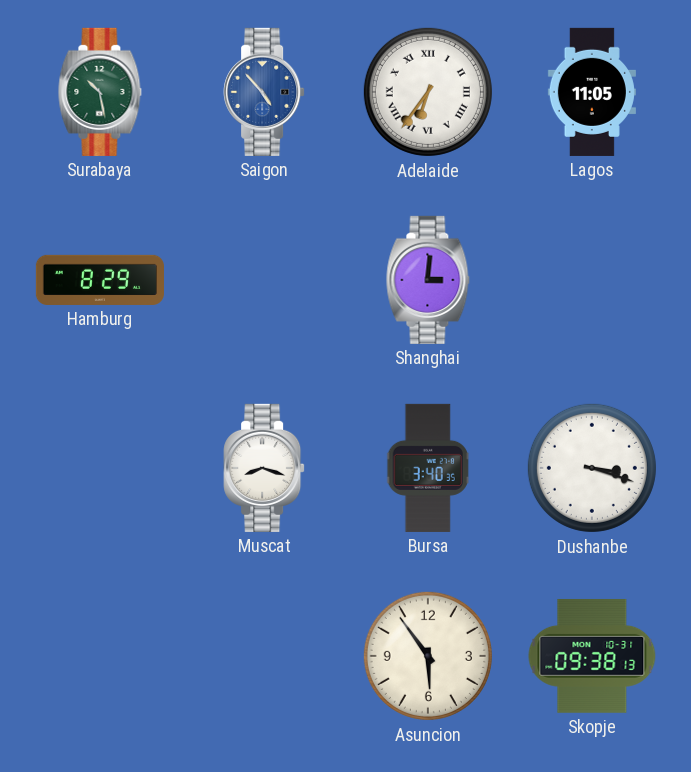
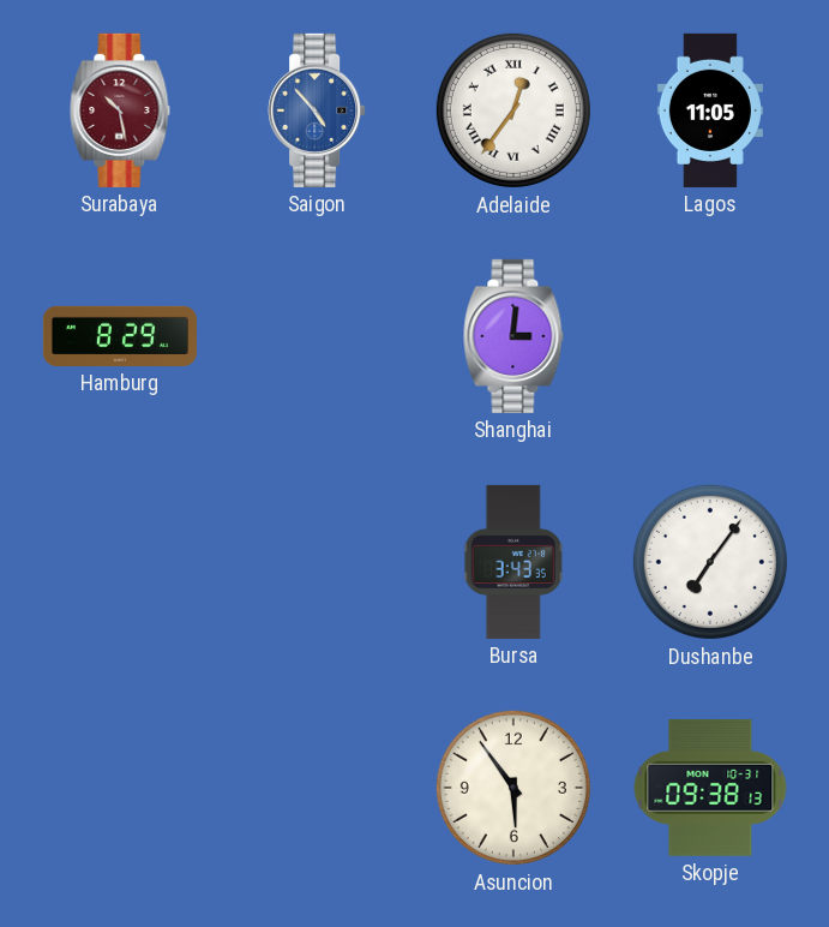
Surabaya dial: green -> burgundy
Adelaide: 6:36 -> 12:36
Muscat: 8:18 -> none
Bursa: 3:40 -> 3:43
Dushanbe: 3:18 -> 7:06
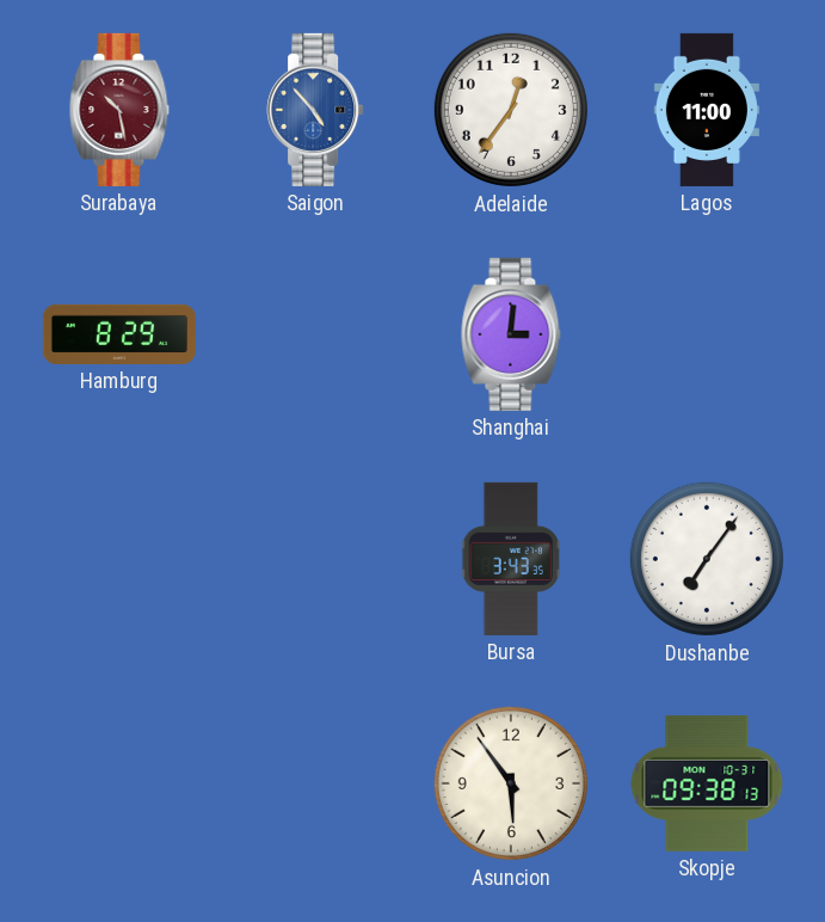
Adelaide numerals: Roman -> Arabic
Lagos: 11:05 -> 11:00
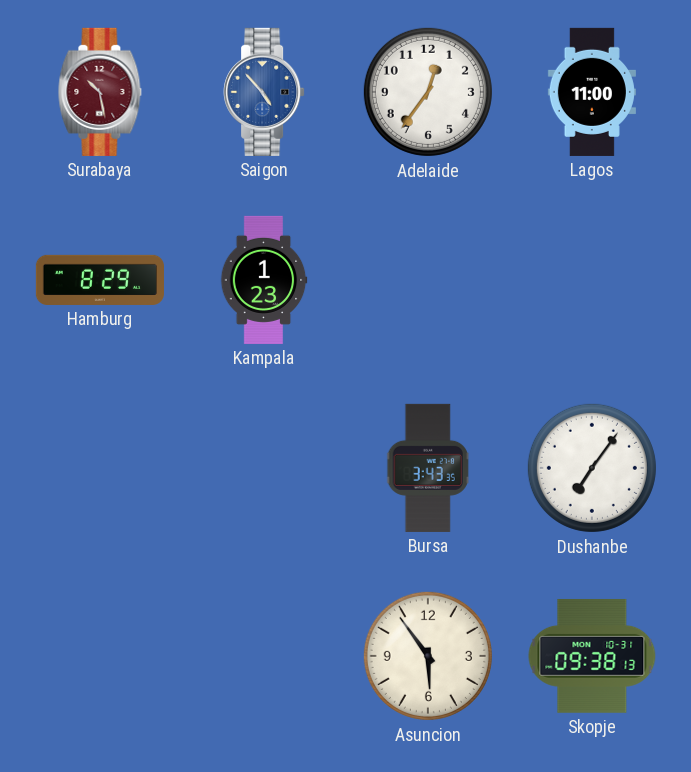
Kampala: none -> 1:23
Shanghai: 3:01 -> none
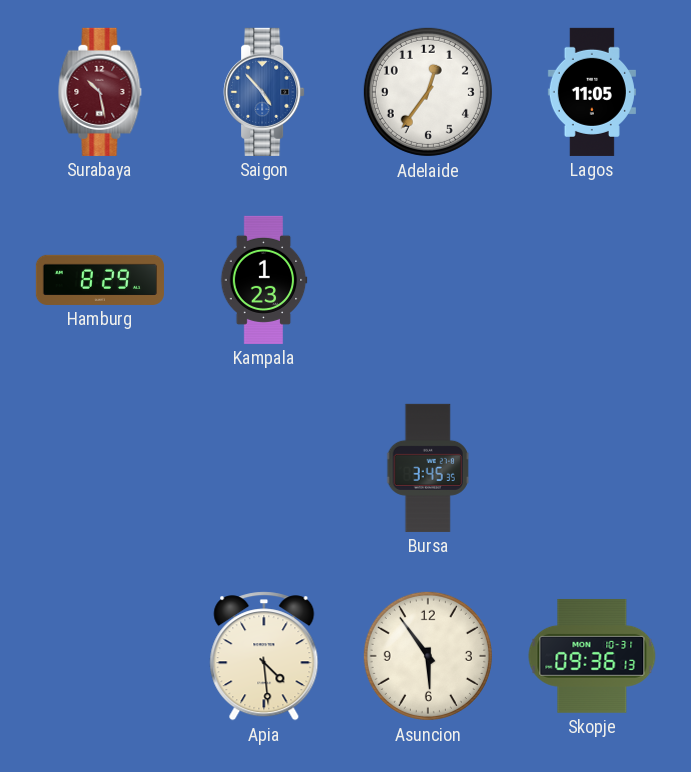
Lagos: 11:00 -> 11:05
Bursa: 3:43 -> 3:45
Dushanbe: 7:06 -> none
Apia: none -> 4:29
Skopje: 09:38 -> 09:36
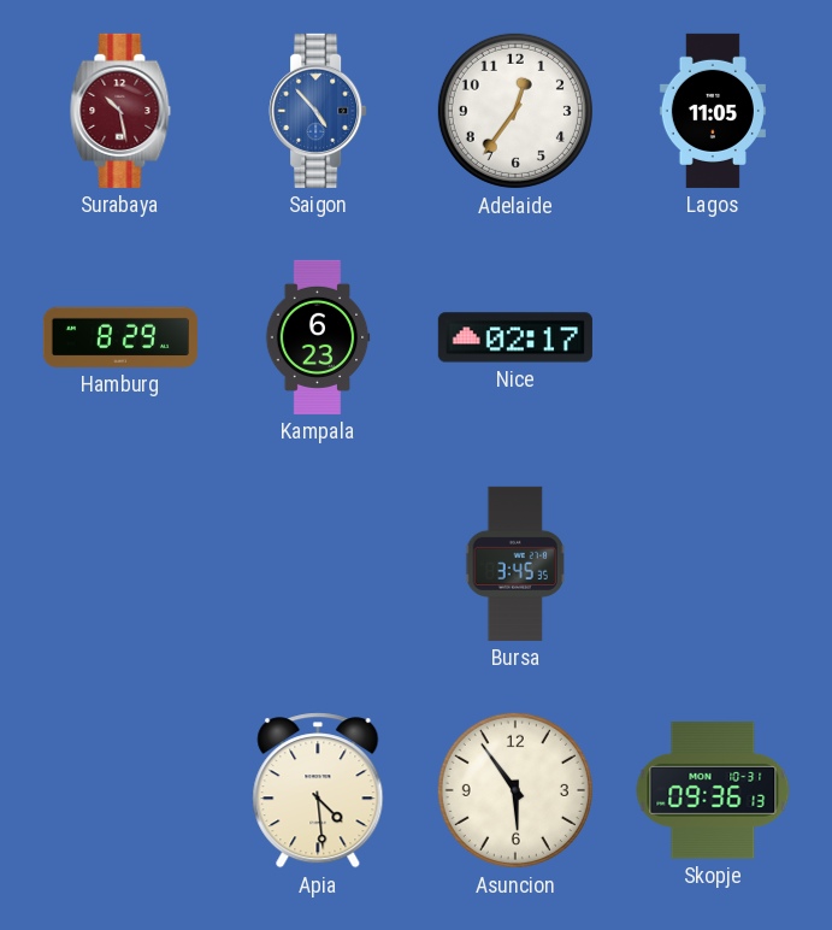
Kampala: 1:23 -> 6:23
Nice: none -> 02:17
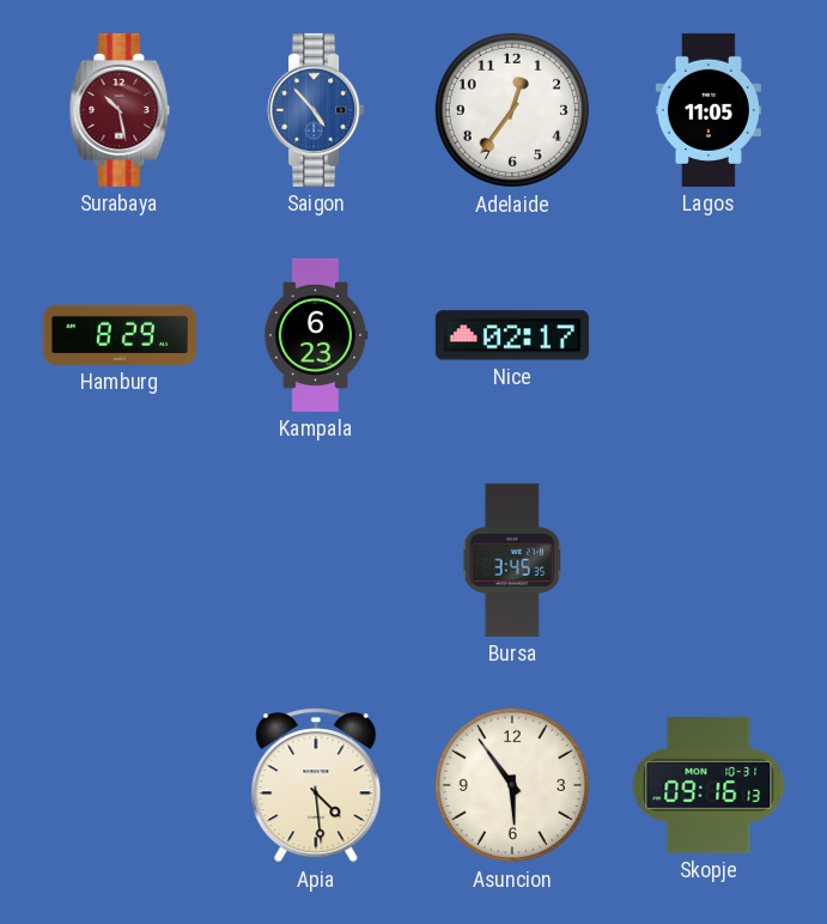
Skopje: 09:36 -> 09:16
